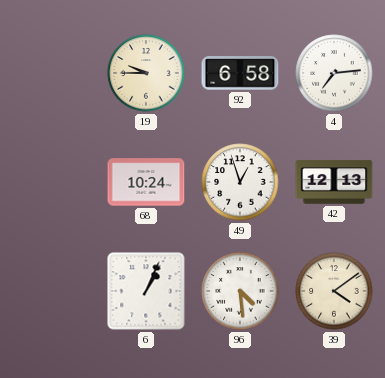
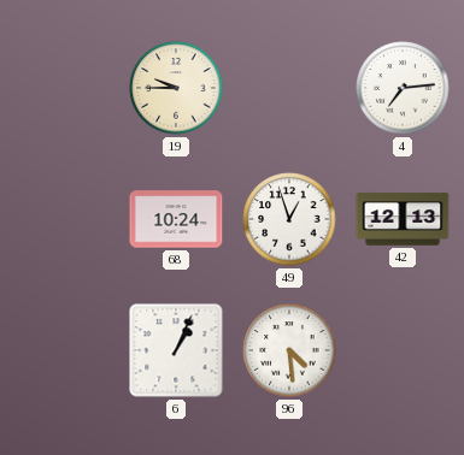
92: 6:58 -> none
39: 4:09 -> none
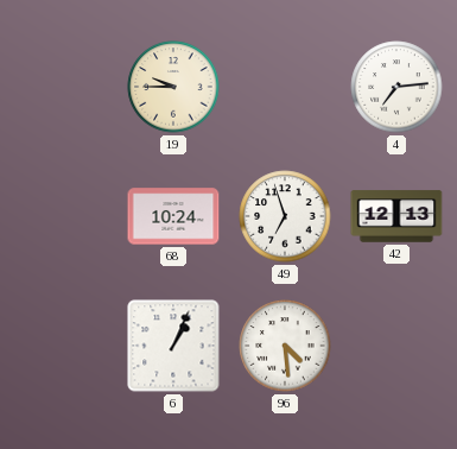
49: 12:57 -> 6:57
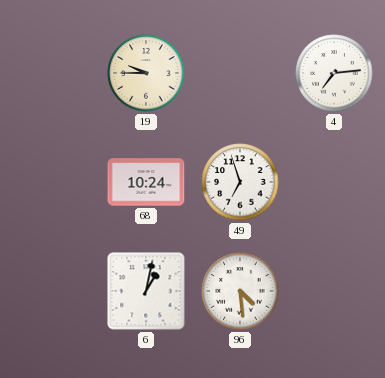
42: 12:13 -> none
6: 1:04 -> 1:02
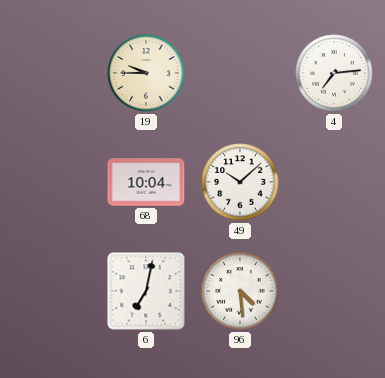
68: 10:24 -> 10:04
49: 6:57 -> 10:08
6: 1:02 -> 7:02
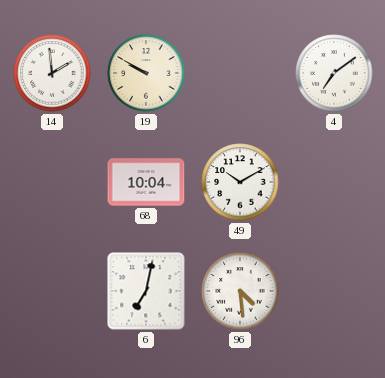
14: none -> 1:59
19: 9:45 -> 9:50
4: 7:14 -> 7:09
49: 10:08 -> 10:10
